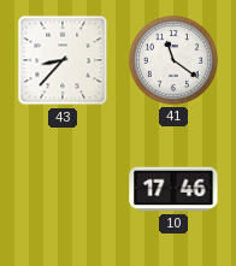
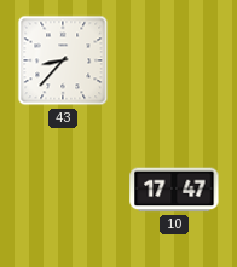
41: 11:21 -> none
10: 17:46 -> 17:47
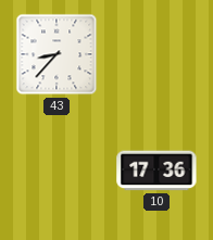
10: 17:47 -> 17:36
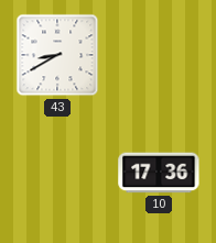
43: 8:37 -> 8:40
